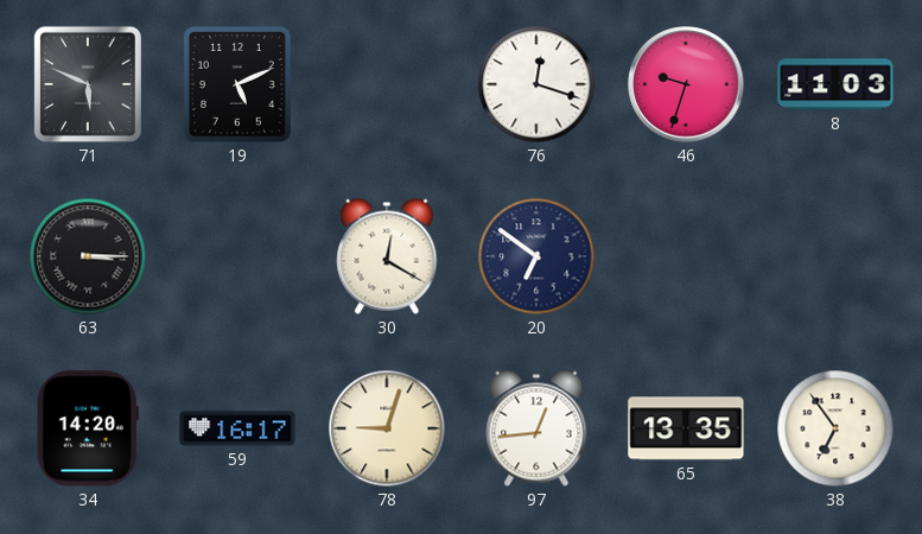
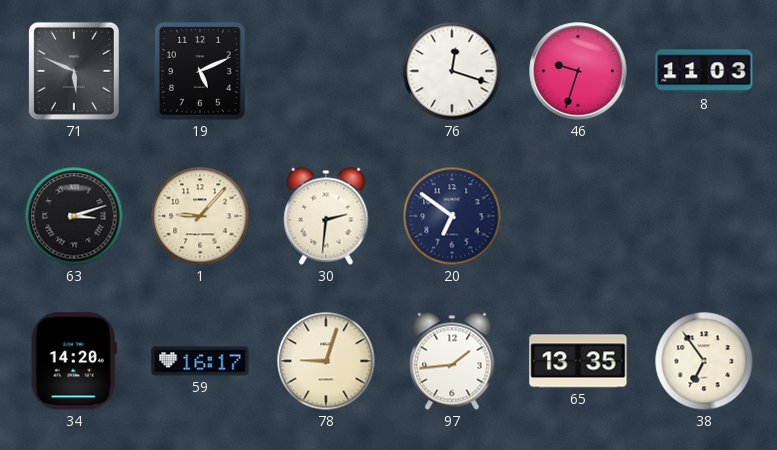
63: 3:15 -> 3:12
1: none -> 9:07
30: 12:20 -> 2:31
97: 12:44 -> 1:44
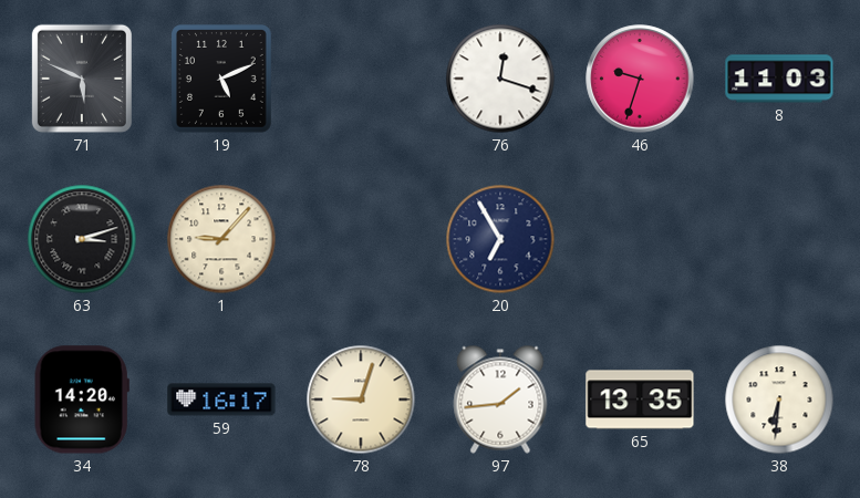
30: 2:31 -> none
20: 6:51 -> 6:55
38: 6:54 -> 6:31
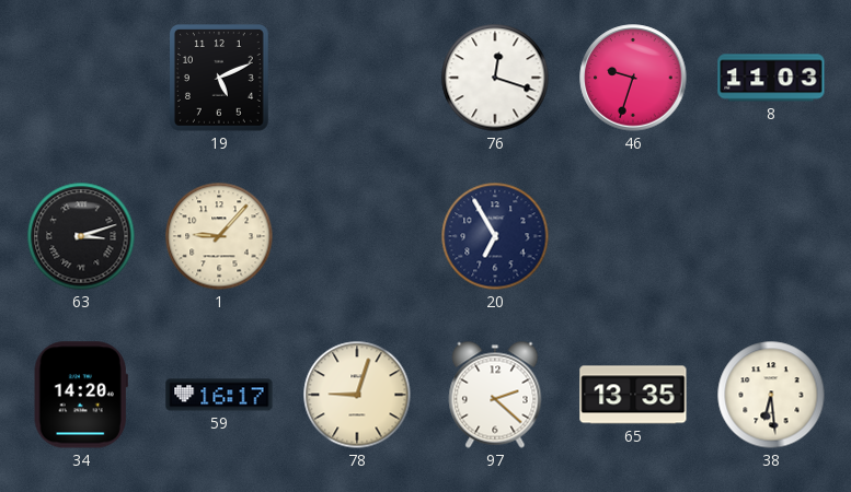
71: 5:49 -> none
97: 1:44 -> 2:22
38: 6:31 -> 6:29
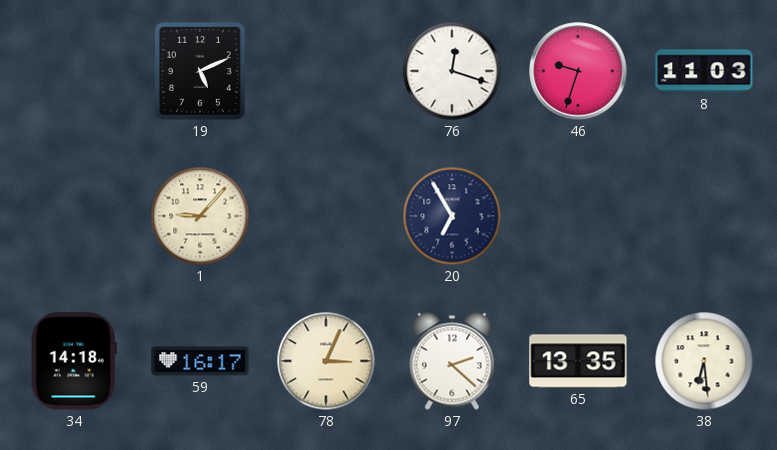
63: 3:12 -> none
34: 14:20 -> 14:18
78: 9:03 -> 3:04
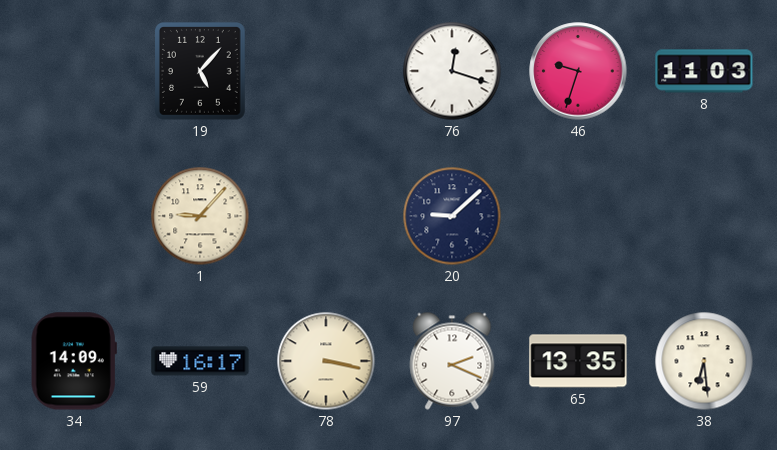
19: 5:11 -> 5:07
20: 6:55 -> 9:08
34: 14:18 -> 14:09
78: 3:04 -> 3:17
97: 2:22 -> 2:19
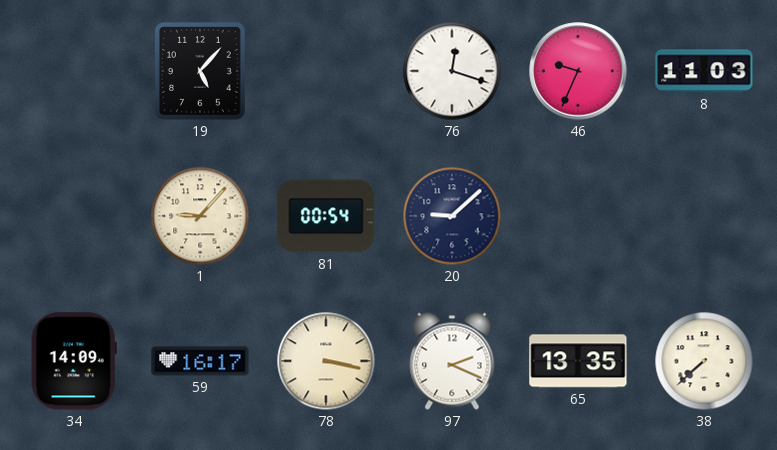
46: 9:33 -> 9:34
81: none -> 00:54
38: 6:29 -> 7:38
